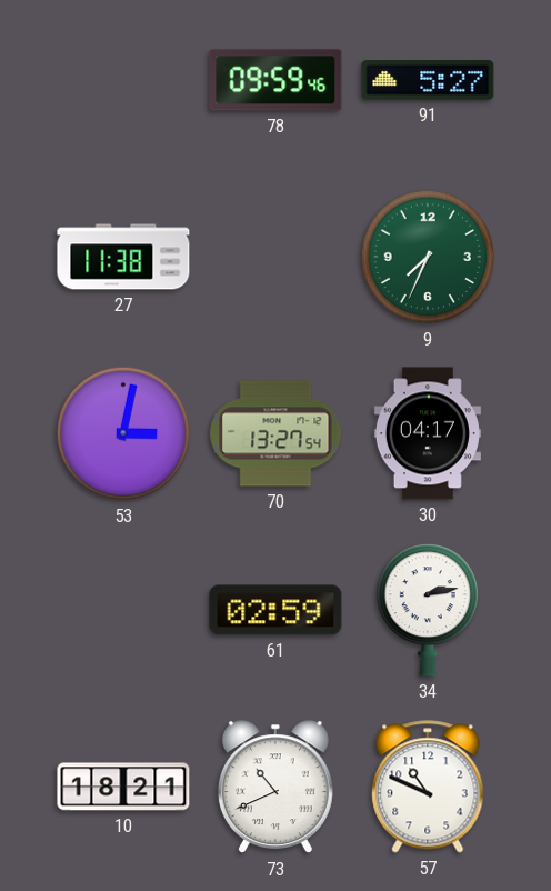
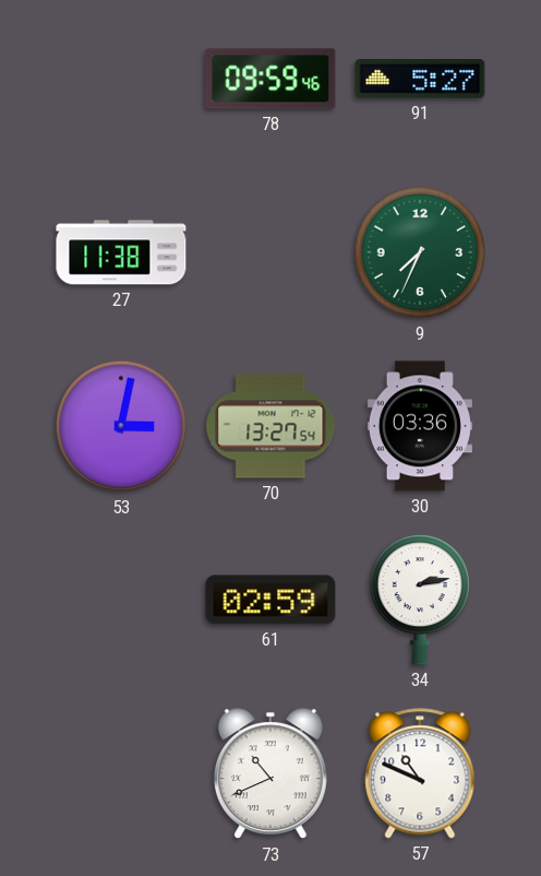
30: 04:17 -> 03:36
10: 18:21 -> none
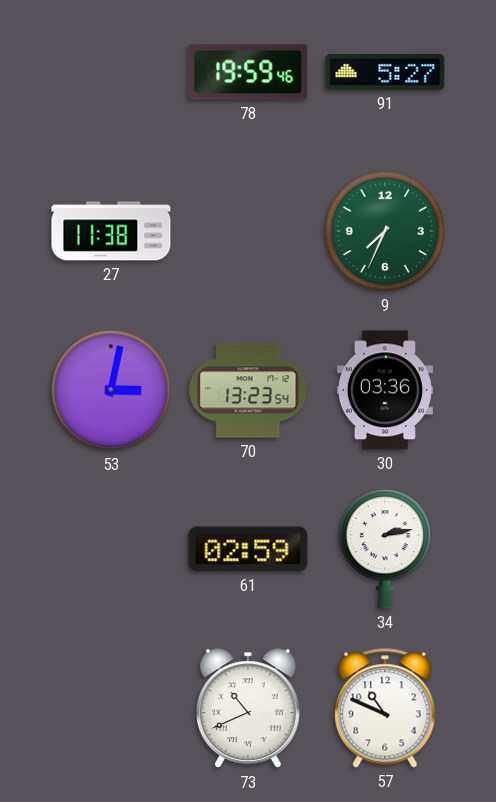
78: 09:59 -> 19:59
70: 13:27 -> 13:23
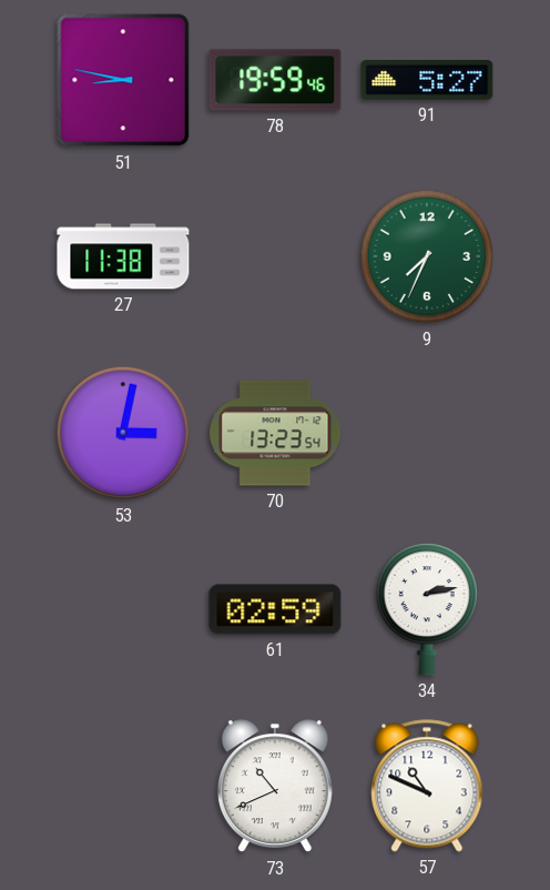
51: none -> 8:47
30: 03:36 -> none
